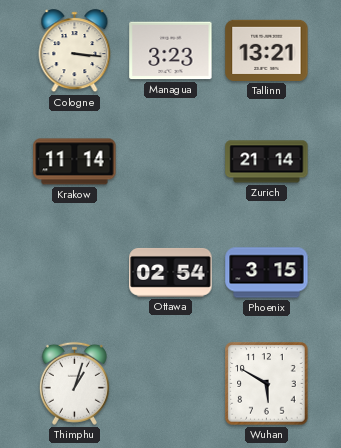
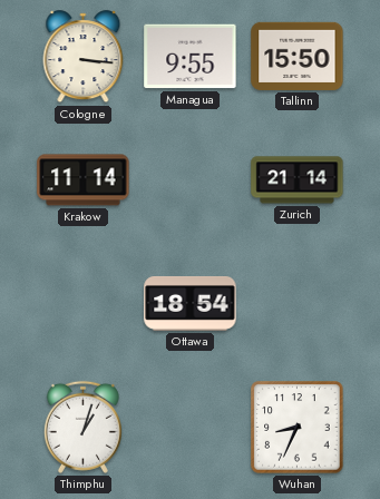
Managua: 3:23 -> 9:55
Tallinn: 13:21 -> 15:50
Ottawa: 02:54 -> 18:54
Phoenix: 3:15 -> none
Wuhan: 5:50 -> 8:34
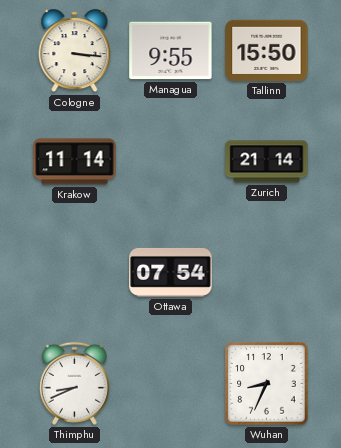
Ottawa: 18:54 -> 07:54
Thimphu: 1:03 -> 8:41
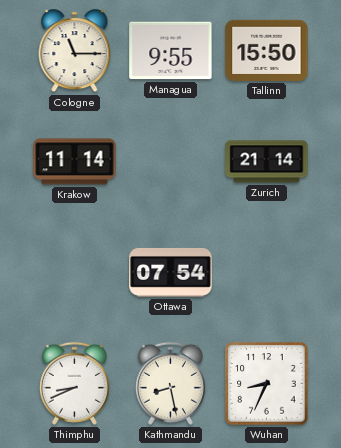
Cologne: 3:16 -> 11:15
Kathmandu: none -> 8:28
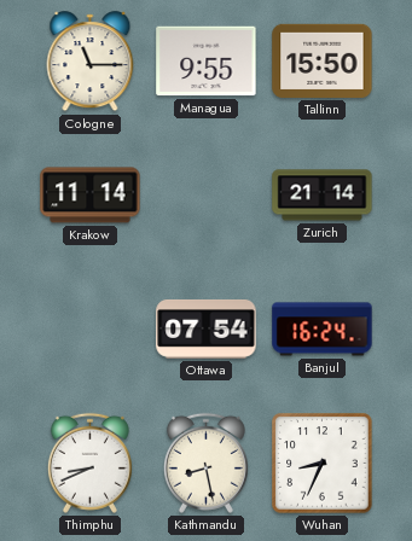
Banjul: none -> 16:24
